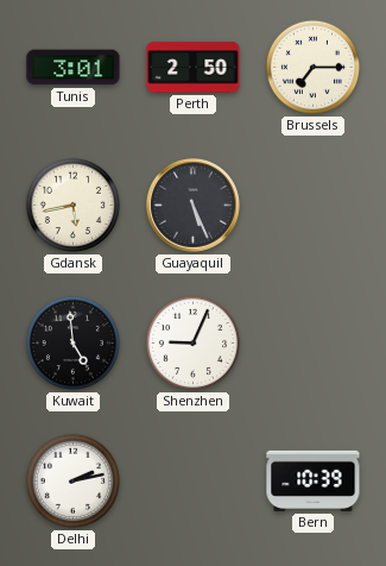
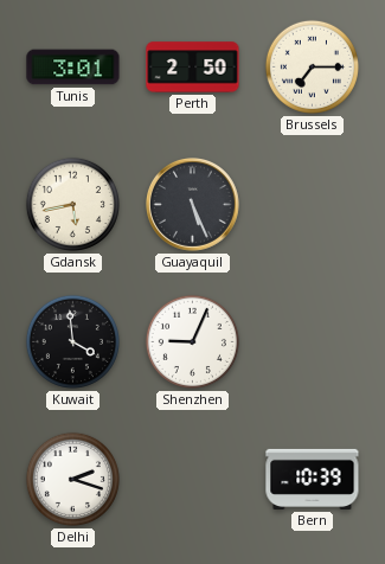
Kuwait: 4:59 -> 3:59
Delhi: 2:13 -> 2:18
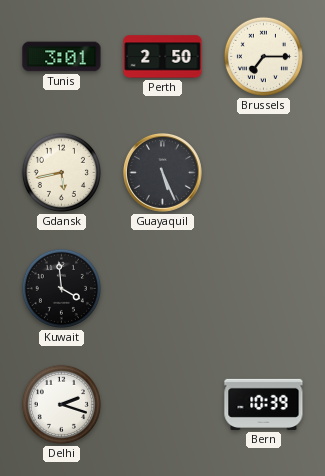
Shenzhen: 9:04 -> none
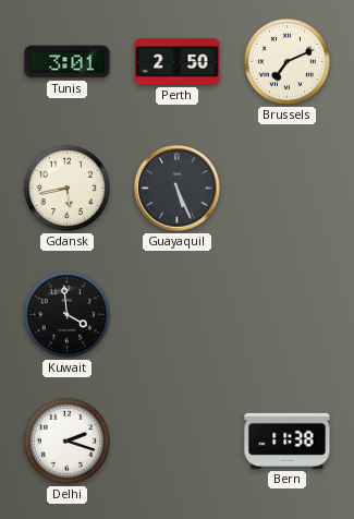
Brussels: 7:15 -> 7:11
Bern: 10:39 -> 11:38
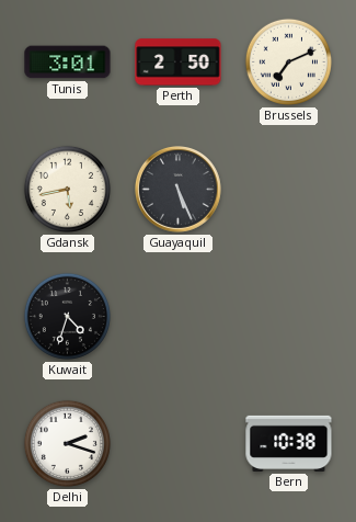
Kuwait: 3:59 -> 4:33
Bern: 11:38 -> 10:38
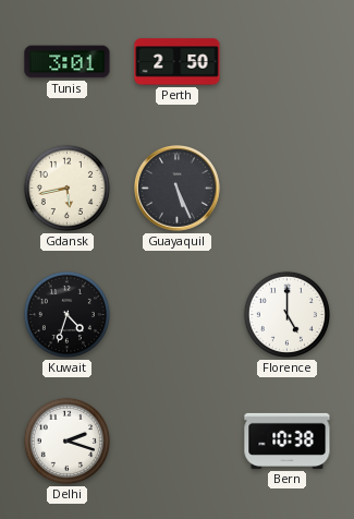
Brussels: 7:11 -> none
Florence: none -> 5:00
